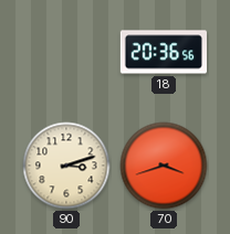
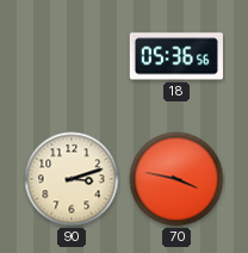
18: 20:36 -> 05:36
70: 3:42 -> 3:47
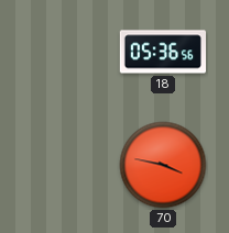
90: 3:12 -> none
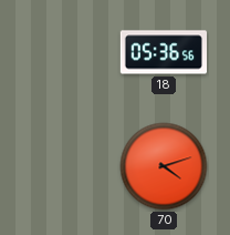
70: 3:47 -> 4:12
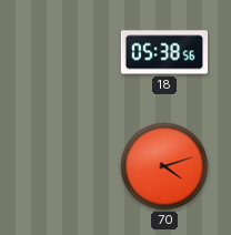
18: 05:36 -> 05:38
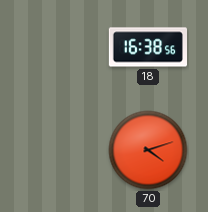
18: 05:38 -> 16:38
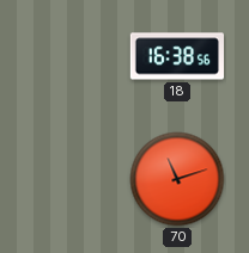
70: 4:12 -> 11:12
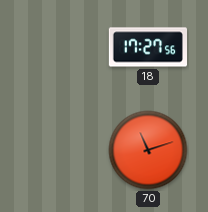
18: 16:38 -> 17:27
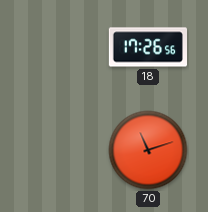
18: 17:27 -> 17:26
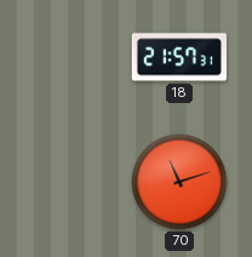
18: 17:26 -> 21:57
